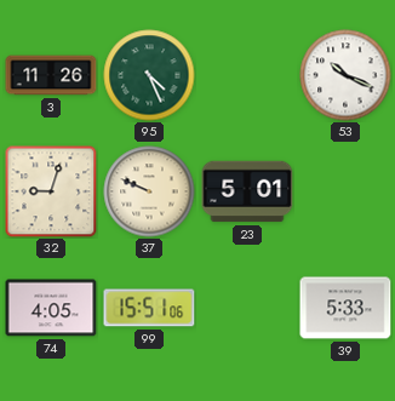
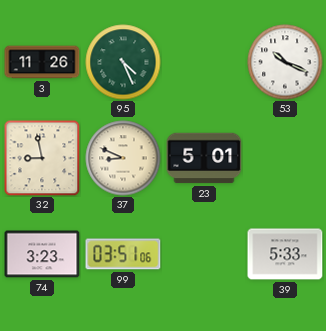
32: 9:03 -> 8:58
37: 9:49 -> 8:49
74: 4:05 -> 3:23
99: 15:51 -> 03:51
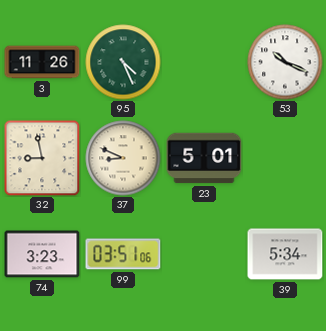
39: 5:33 -> 5:34
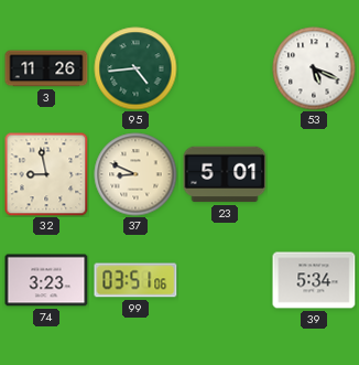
95: 4:26 -> 4:44
53: 10:19 -> 5:19
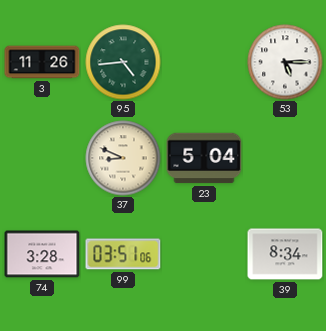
53: 5:19 -> 5:15
32: 8:58 -> none
23: 5:01 -> 5:04
74: 3:23 -> 3:28
39: 5:34 -> 8:34
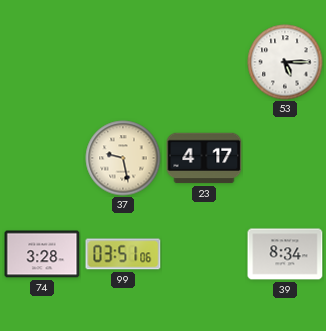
3: 11:26 -> none
95: 4:44 -> none
37: 8:49 -> 9:28
23: 5:04 -> 4:17
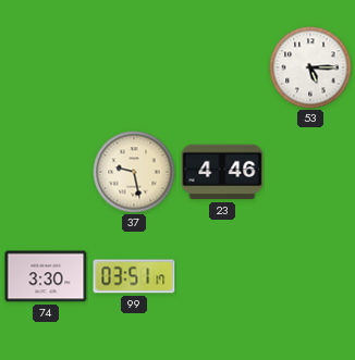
23: 4:17 -> 4:46
74: 3:28 -> 3:30
99: 03:51:06 -> 03:51:17
39: 8:34 -> none
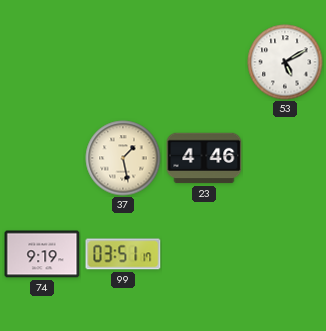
53: 5:15 -> 5:10
37: 9:28 -> 1:28
74: 3:30 -> 9:19
